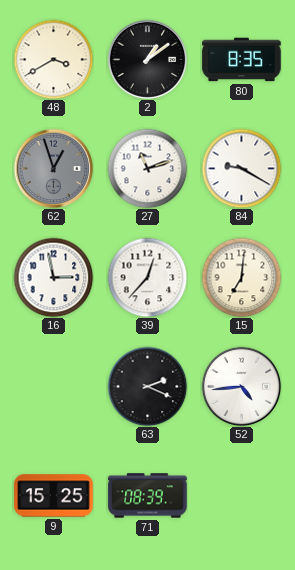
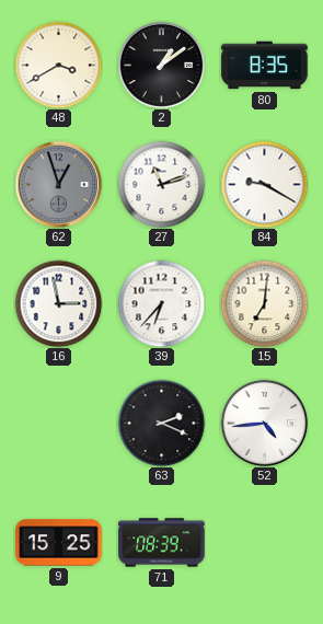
39: 12:37 -> 6:37
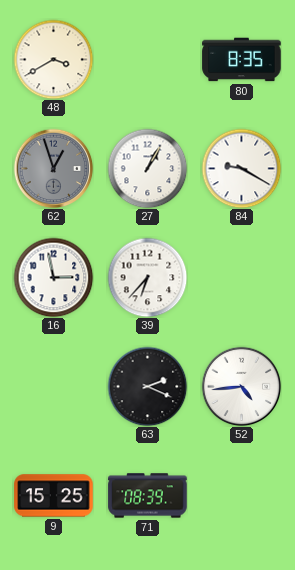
2: 1:09 -> none
27: 11:12 -> 1:05
15: 7:01 -> none
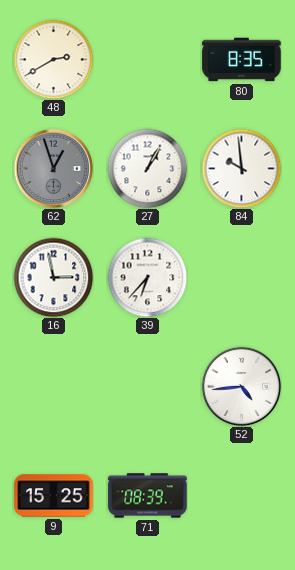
48: 3:40 -> 2:40
84: 9:20 -> 9:59
63: 2:19 -> none
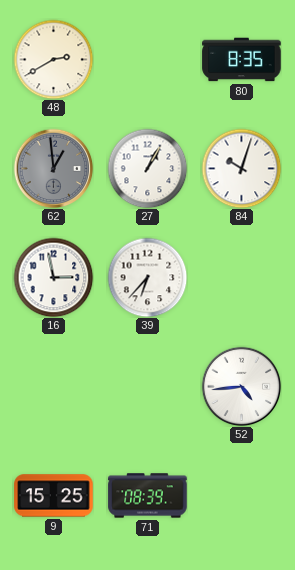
62: 12:57 -> 12:59
84: 9:59 -> 10:03
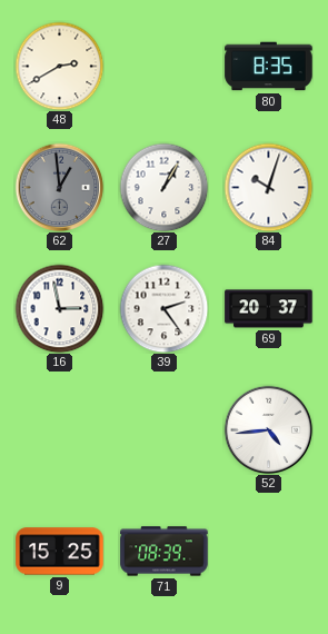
39: 6:37 -> 2:24
69: none -> 20:37
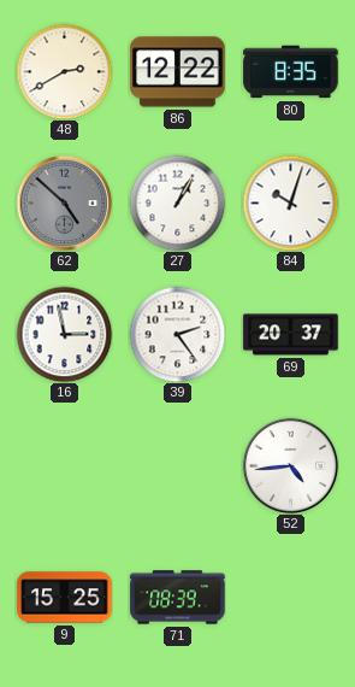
86: none -> 12:22
62: 12:59 -> 4:52
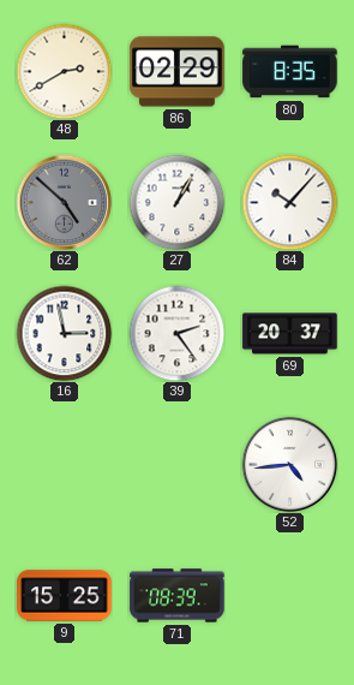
86: 12:22 -> 02:29
84: 10:03 -> 10:07
